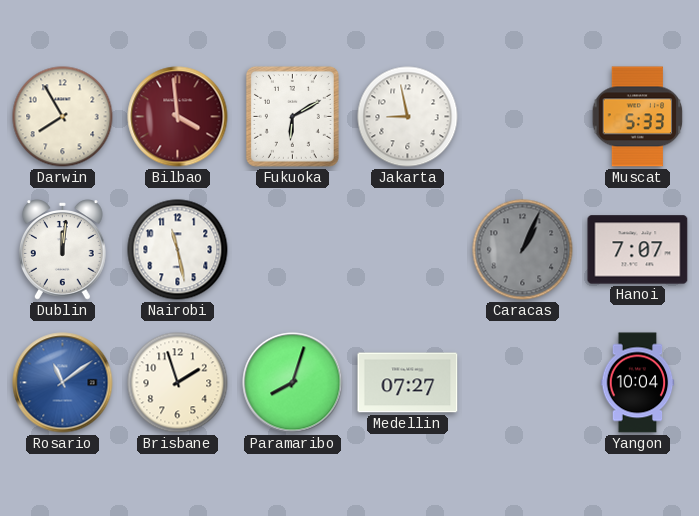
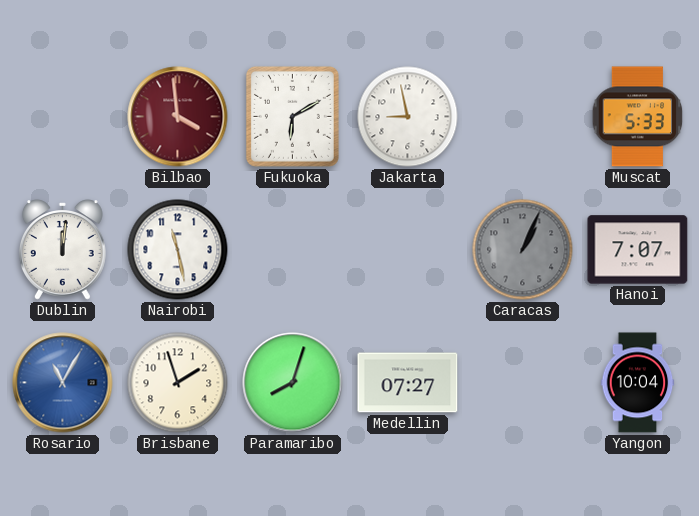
Darwin: 7:55 -> none
Rosario: 11:09 -> 11:05
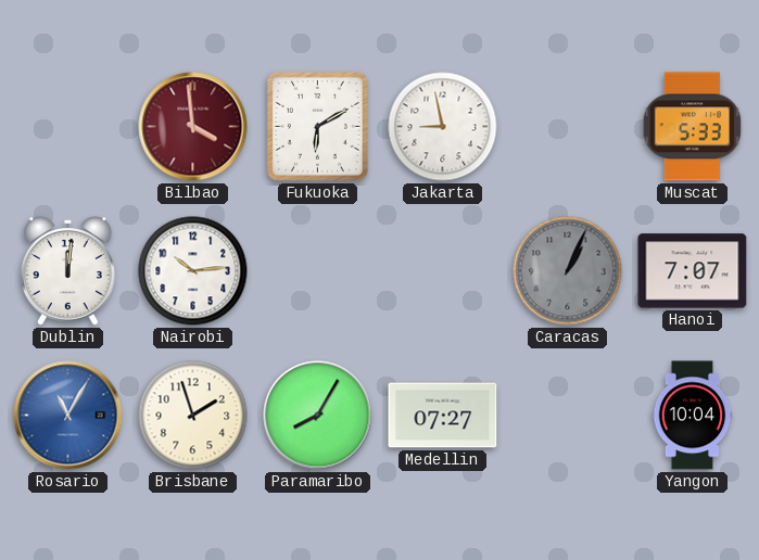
Nairobi: 11:28 -> 10:14
Paramaribo: 8:03 -> 8:05
